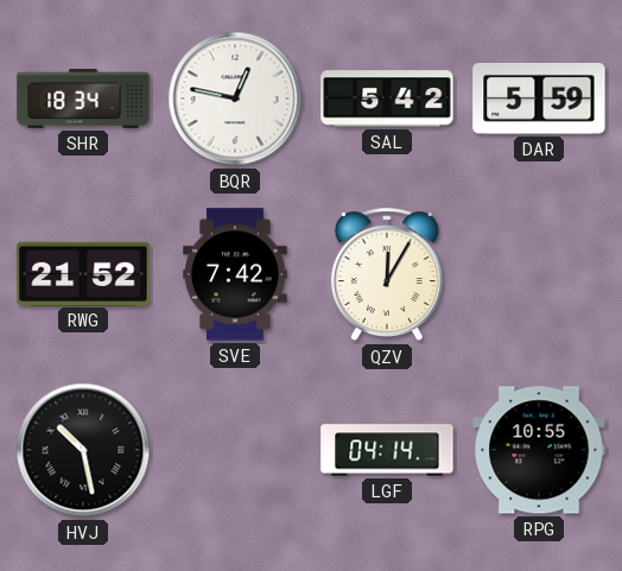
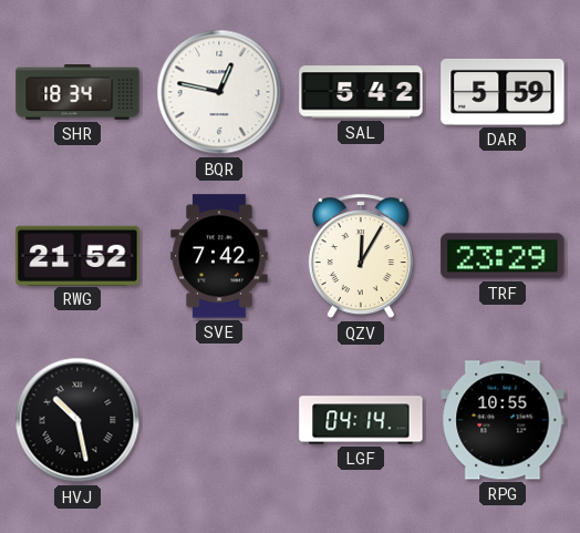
TRF: none -> 23:29
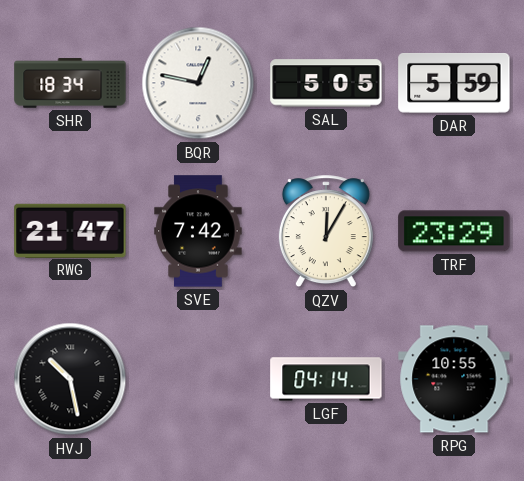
SAL: 5:42 -> 5:05
RWG: 21:52 -> 21:47
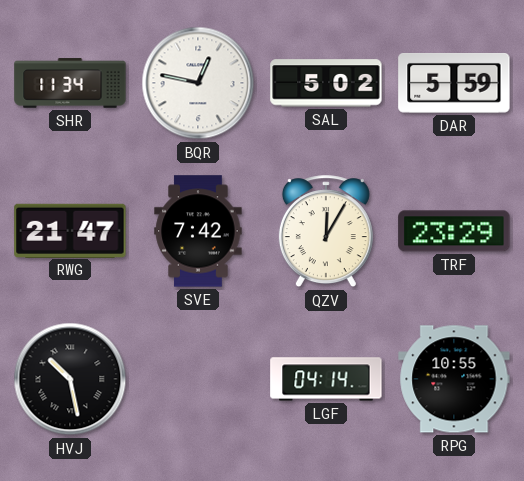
SHR: 18:34 -> 11:34
SAL: 5:05 -> 5:02
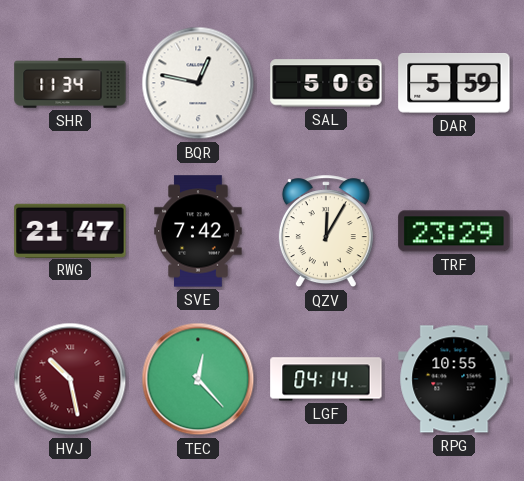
SAL: 5:02 -> 5:06
HVJ dial: black -> burgundy
TEC: none -> 12:23
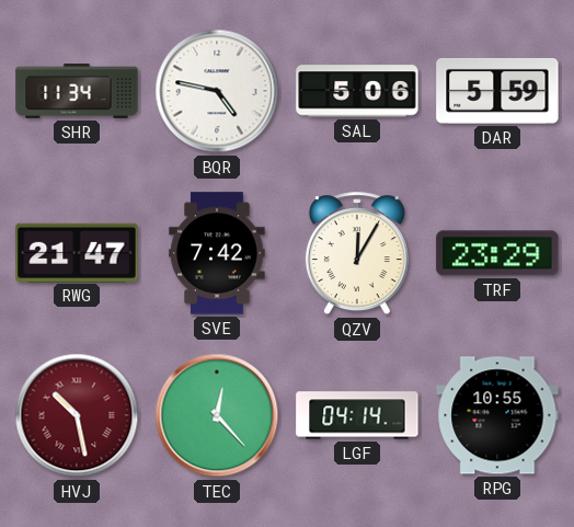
BQR: 12:47 -> 4:47
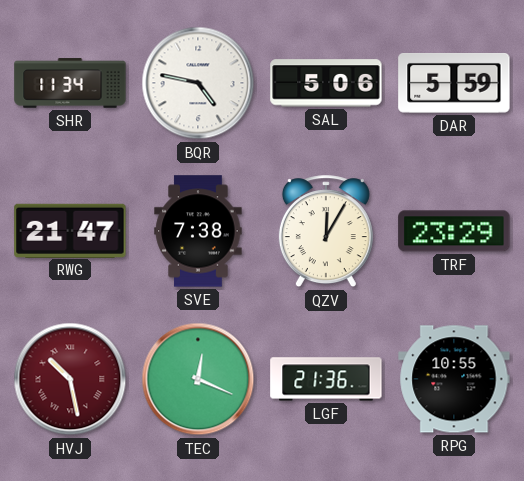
SVE: 7:42 -> 7:38
TEC: 12:23 -> 12:19
LGF: 04:14 -> 21:36
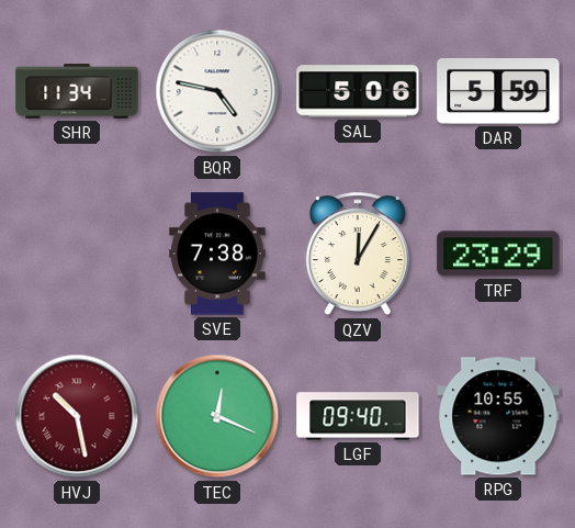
RWG: 21:47 -> none
LGF: 21:36 -> 09:40
